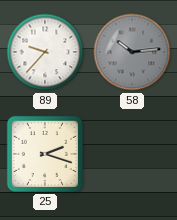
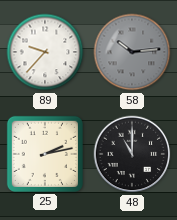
25: 2:18 -> 2:13
48: none -> 11:00
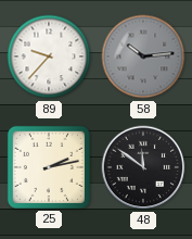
48: 11:00 -> 11:51
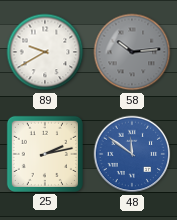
89: 9:37 -> 9:40
48 dial: black -> blue
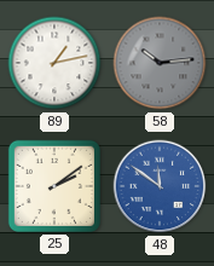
89: 9:40 -> 1:13
25: 2:13 -> 2:09
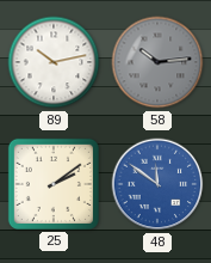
89: 1:13 -> 10:13
